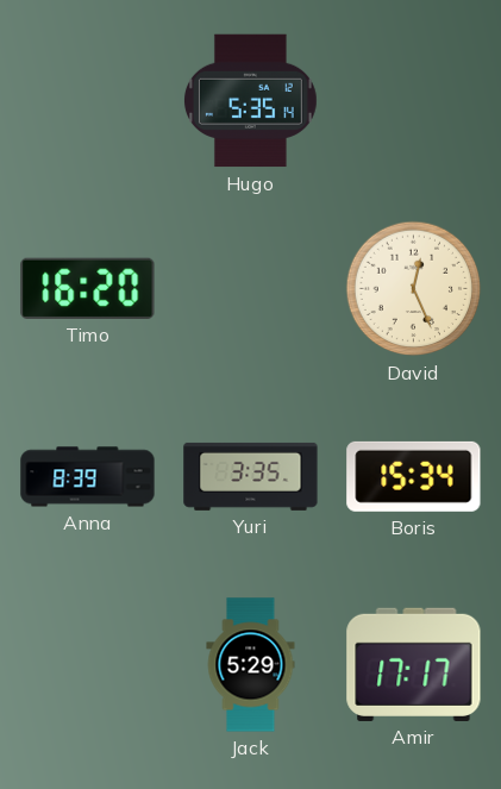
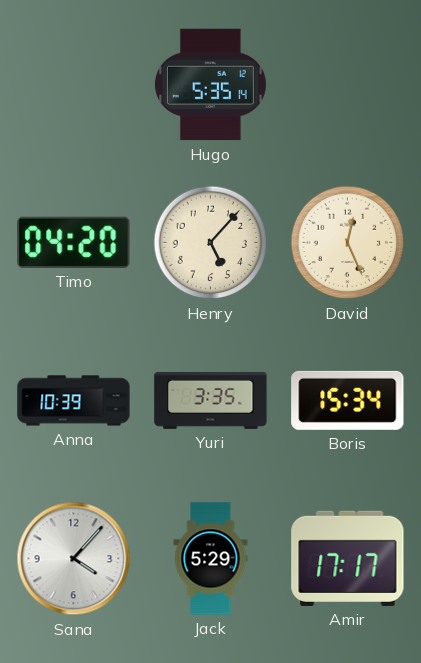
Timo: 16:20 -> 04:20
Henry: none -> 5:07
Anna: 8:39 -> 10:39
Sana: none -> 4:07
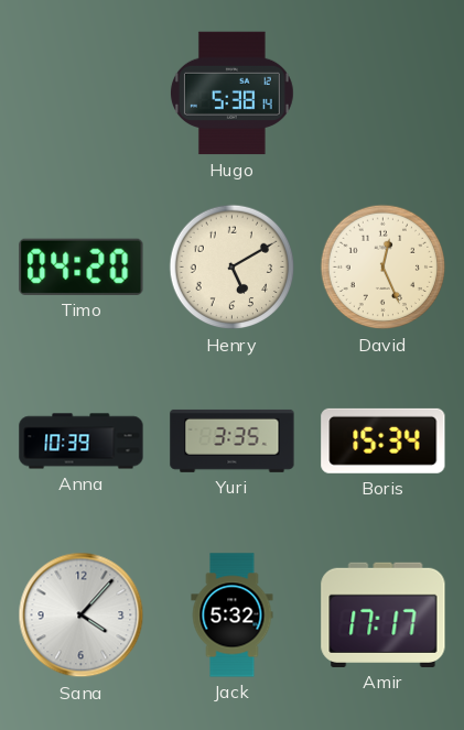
Hugo: 5:35 -> 5:38
Henry: 5:07 -> 5:10
Jack: 5:29 -> 5:32
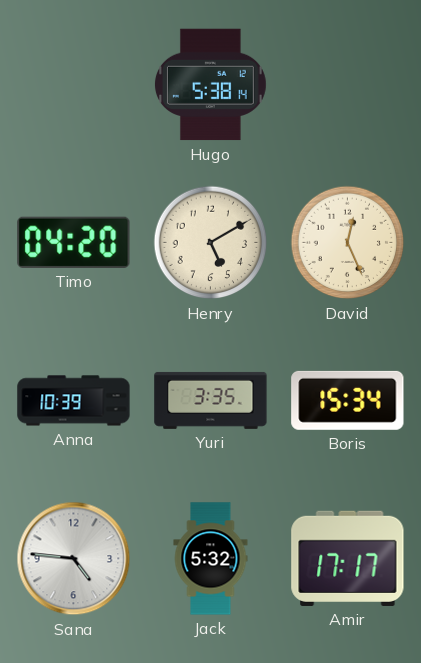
Sana: 4:07 -> 4:46
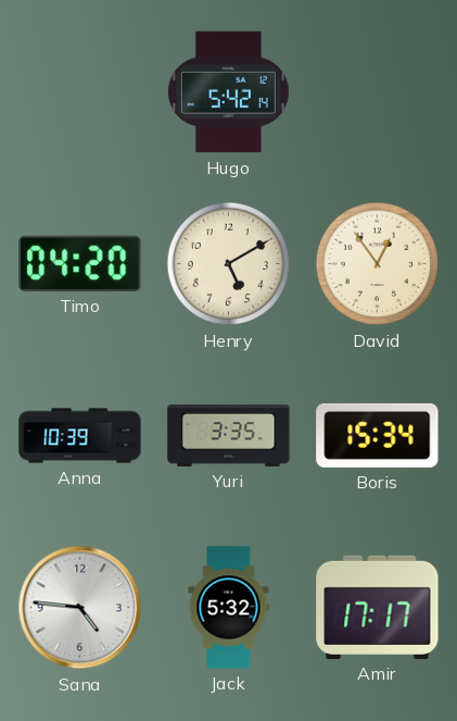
Hugo: 5:38 -> 5:42
David: 12:26 -> 12:54
